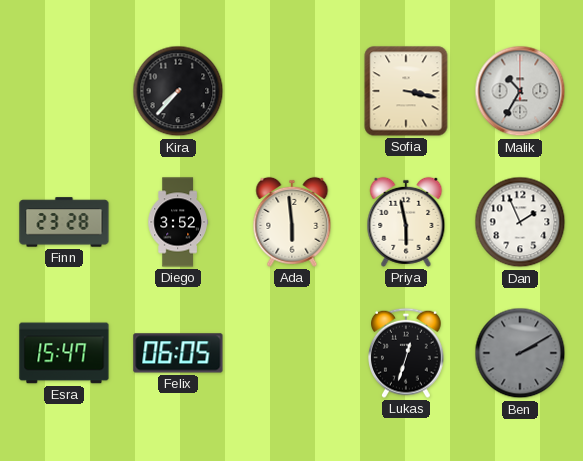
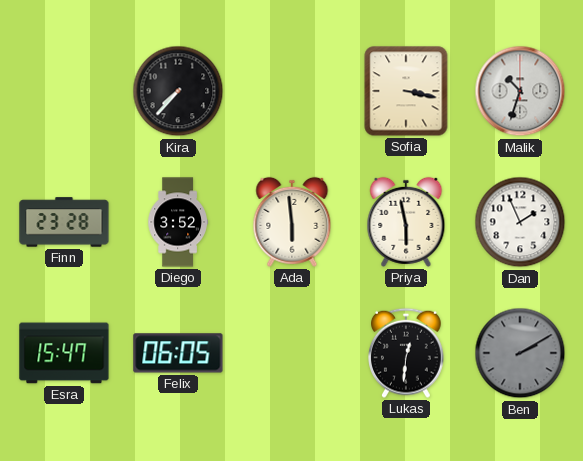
Malik: 10:35 -> 10:33
Lukas: 12:33 -> 12:31
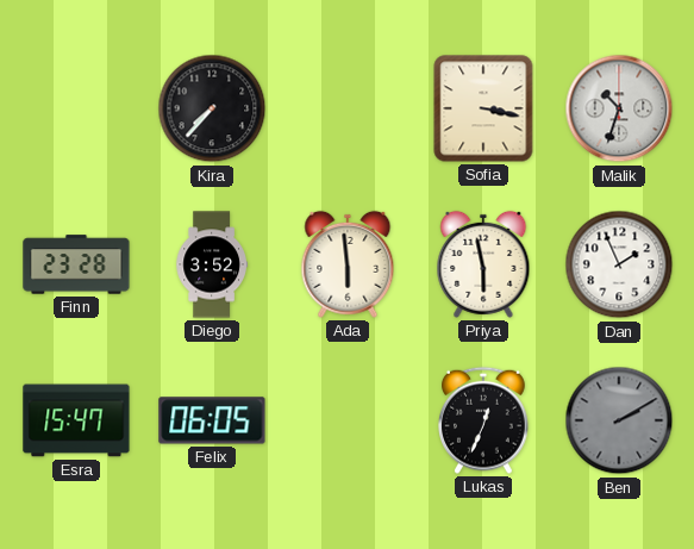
Lukas: 12:31 -> 12:34
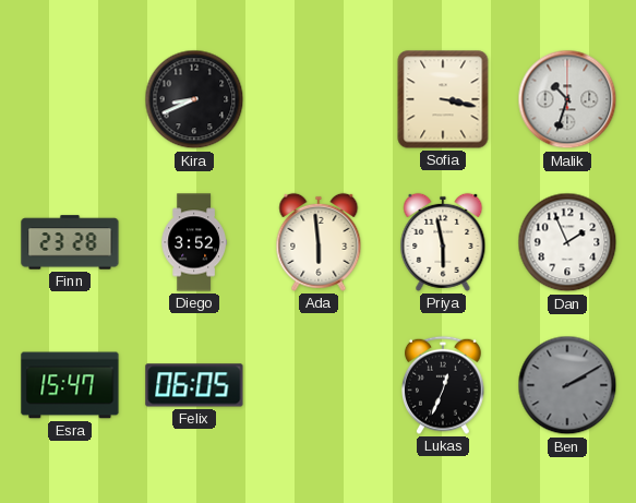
Kira: 7:37 -> 8:41
